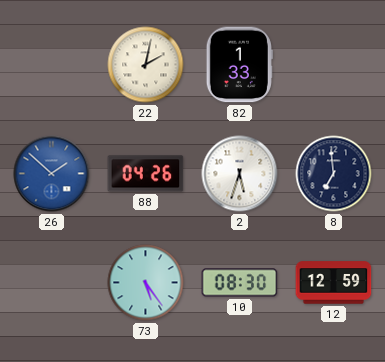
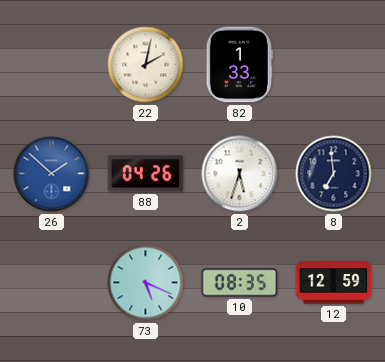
73: 5:24 -> 5:19
10: 08:30 -> 08:35
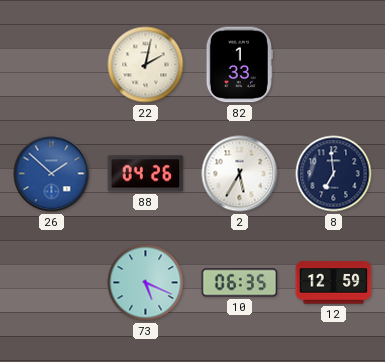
2: 5:33 -> 5:35
10: 08:35 -> 06:35
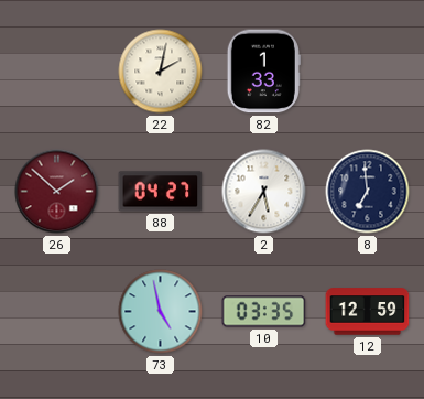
26 dial: blue -> burgundy
88: 04:26 -> 04:27
73: 5:19 -> 4:58
10: 06:35 -> 03:35
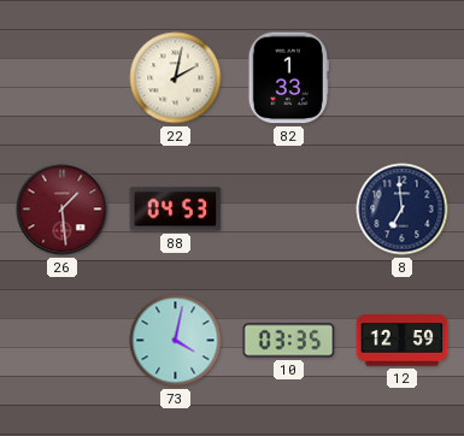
26: 1:52 -> 1:29
88: 04:27 -> 04:53
2: 5:35 -> none
73: 4:58 -> 4:02
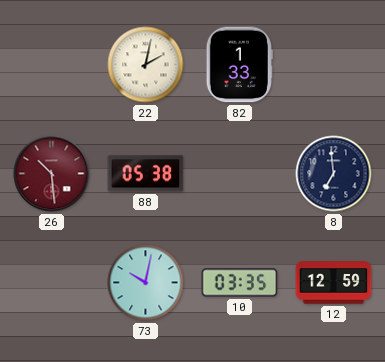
26: 1:29 -> 10:29
88: 04:53 -> 05:38
73: 4:02 -> 10:02
